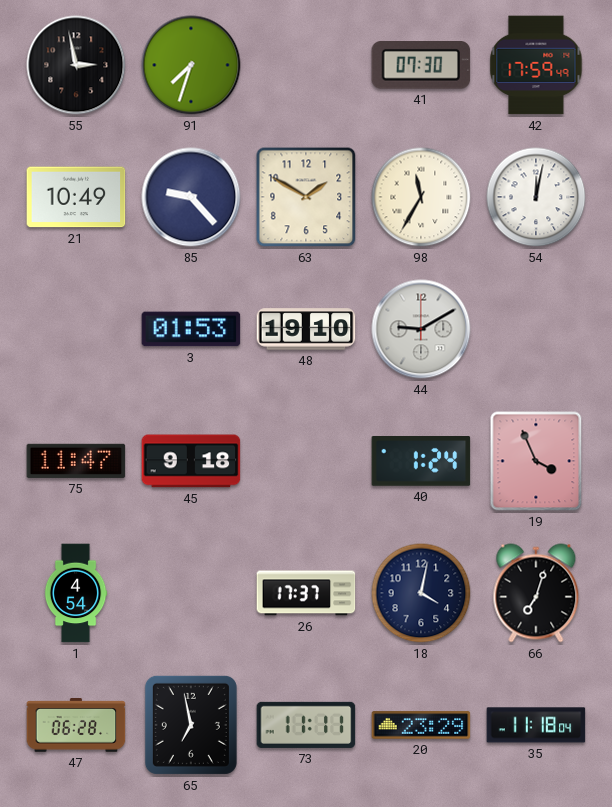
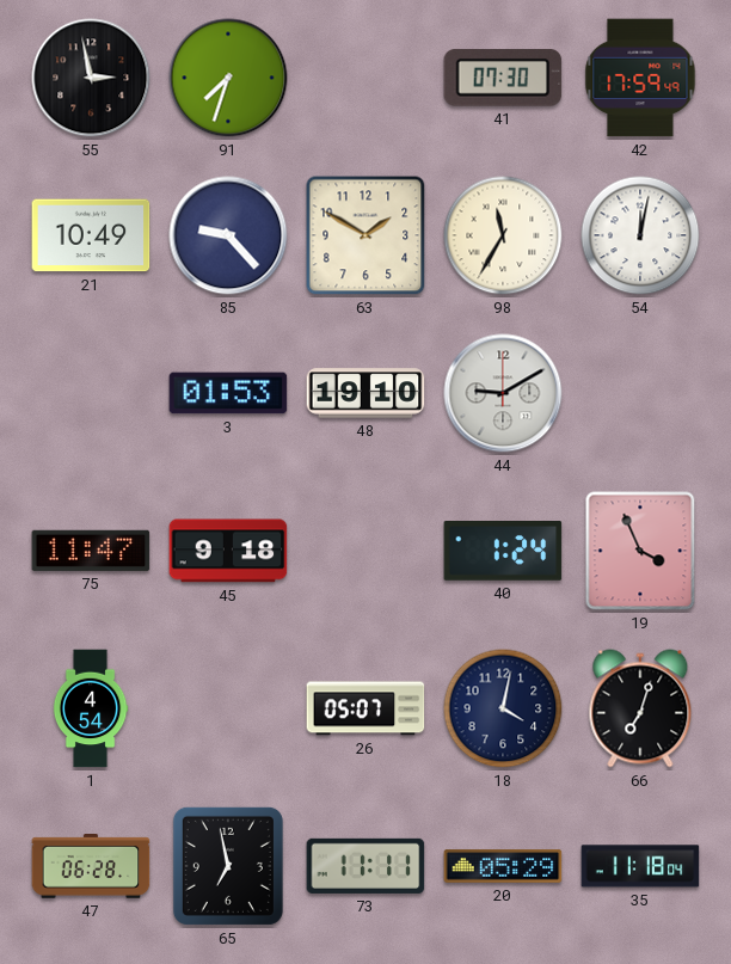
26: 17:37 -> 05:07
20: 23:29 -> 05:29
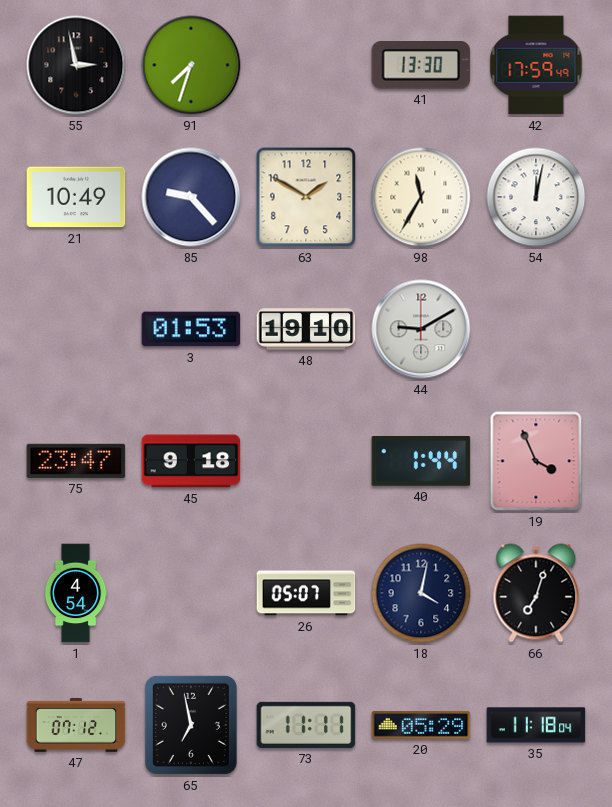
41: 07:30 -> 13:30
75: 11:47 -> 23:47
40: 1:24 -> 1:44
47: 06:28 -> 07:12
